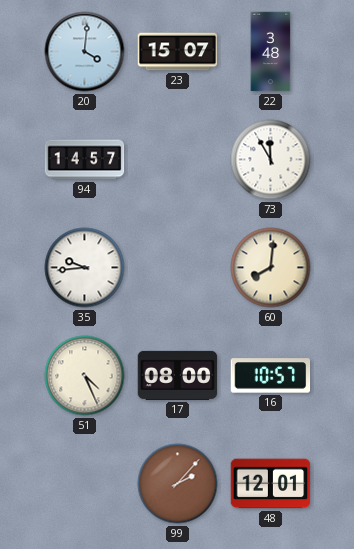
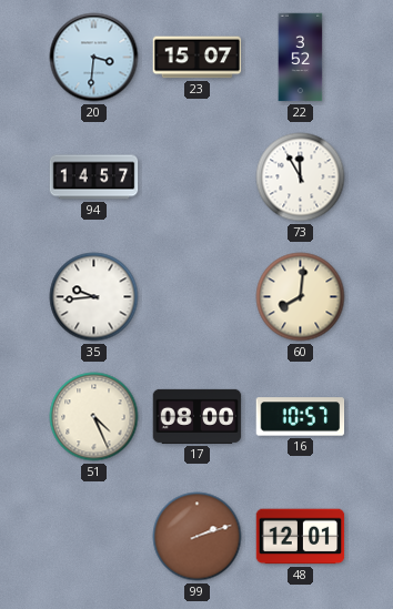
20: 4:01 -> 3:31
22: 3:48 -> 3:52
99: 2:07 -> 2:12
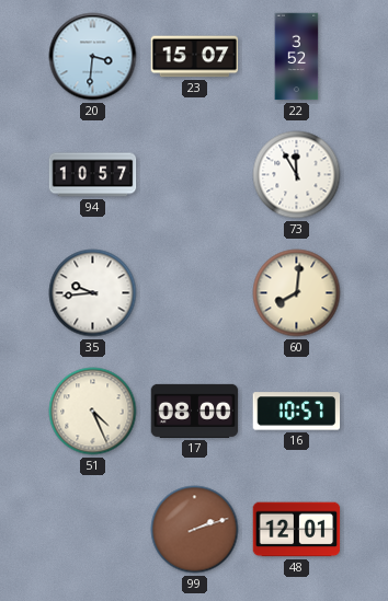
94: 14:57 -> 10:57
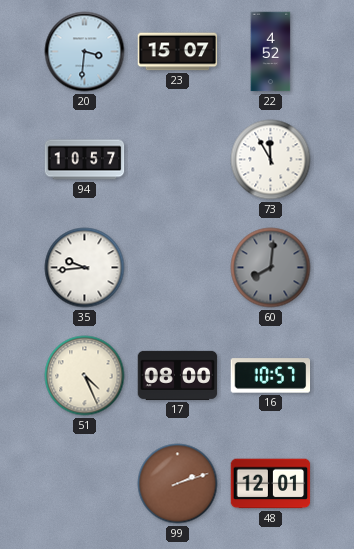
22: 3:52 -> 4:52
60 dial: cream -> grey
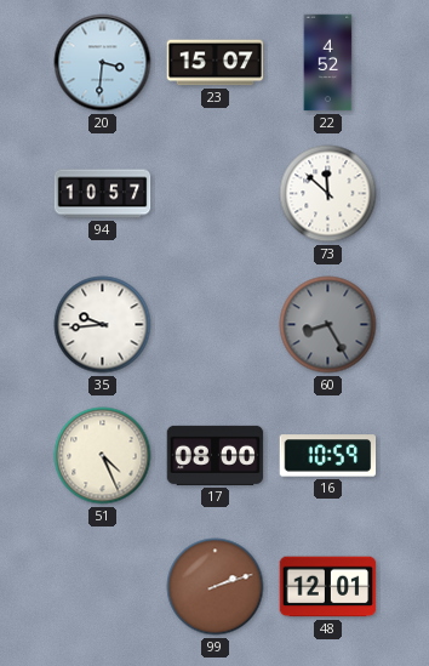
73: 11:55 -> 11:52
60: 8:01 -> 8:25
16: 10:57 -> 10:59
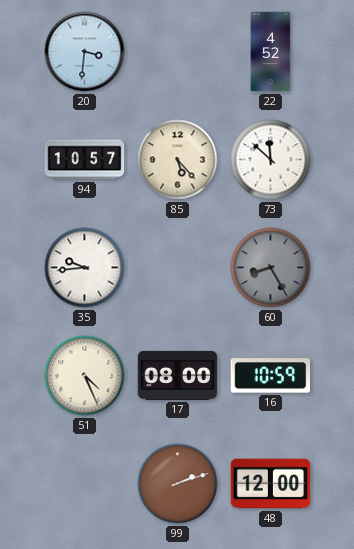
23: 15:07 -> none
85: none -> 5:23
48: 12:01 -> 12:00
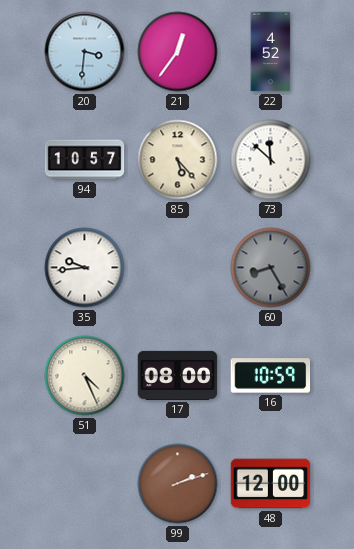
21: none -> 12:36
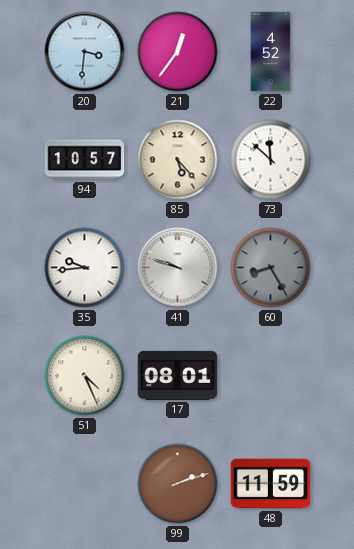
41: none -> 9:48
17: 08:00 -> 08:01
16: 10:59 -> none
48: 12:00 -> 11:59
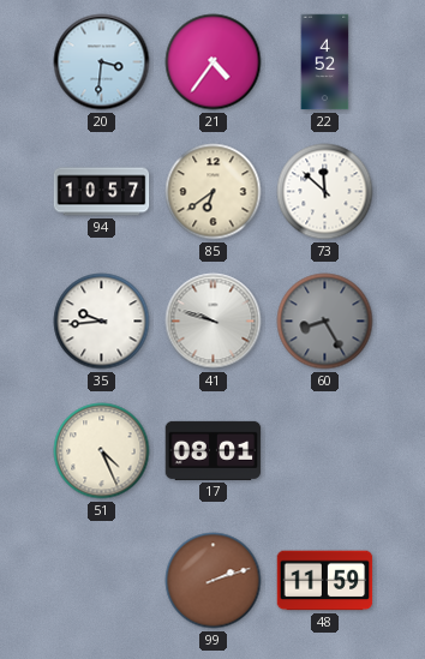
21: 12:36 -> 4:36
85: 5:23 -> 6:39
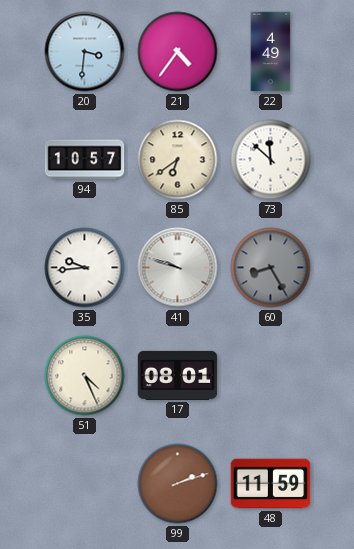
22: 4:52 -> 4:49
